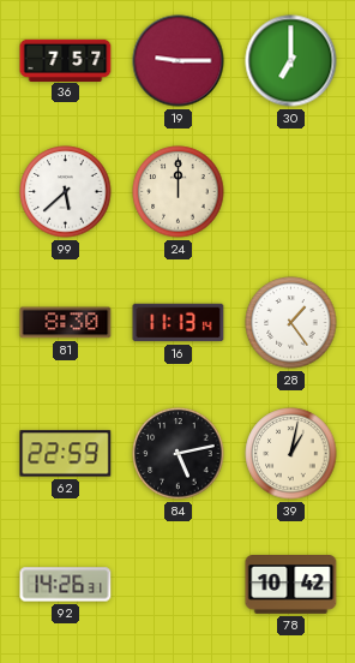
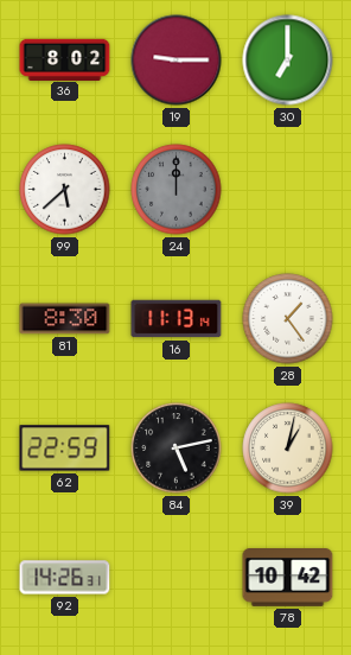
36: 7:57 -> 8:02
24 dial: cream -> grey
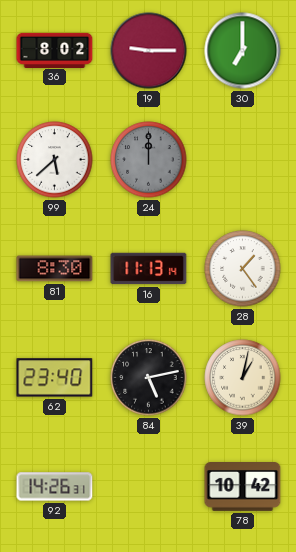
62: 22:59 -> 23:40
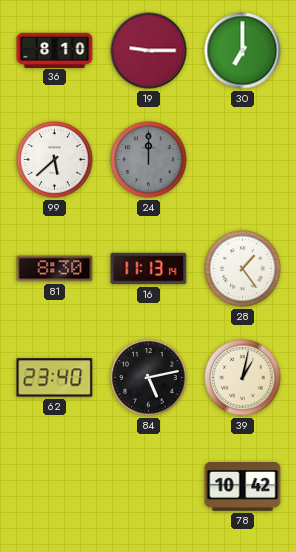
36: 8:02 -> 8:10
92: 14:26 -> none
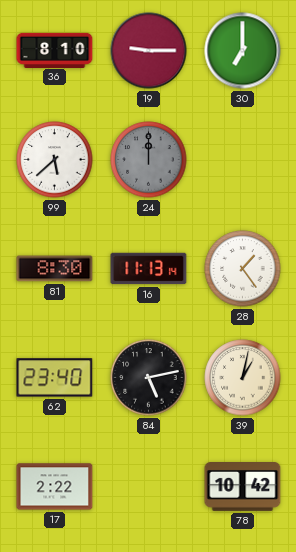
17: none -> 2:22
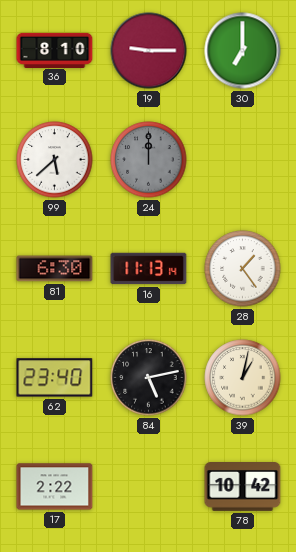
81: 8:30 -> 6:30
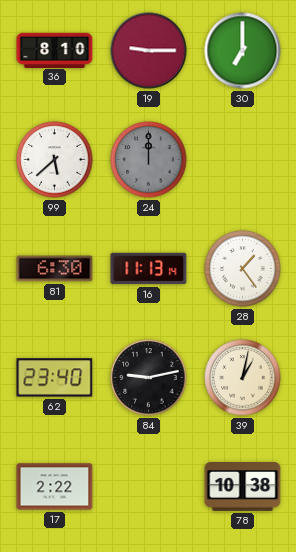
84: 5:13 -> 9:13
78: 10:42 -> 10:38
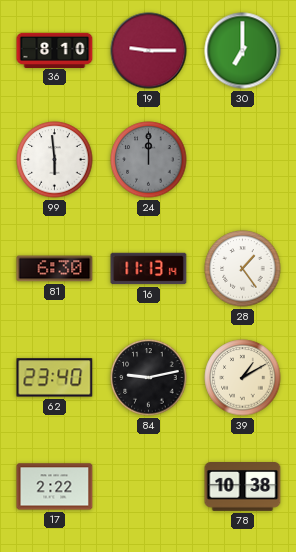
99: 5:38 -> 5:59
39: 1:02 -> 1:10
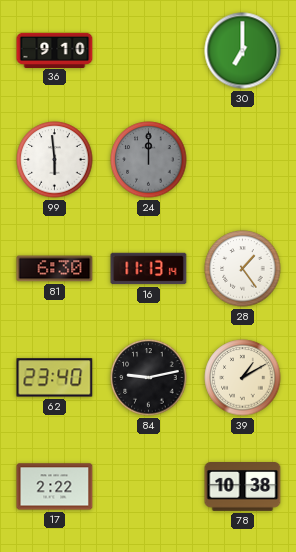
36: 8:10 -> 9:10
19: 9:15 -> none
